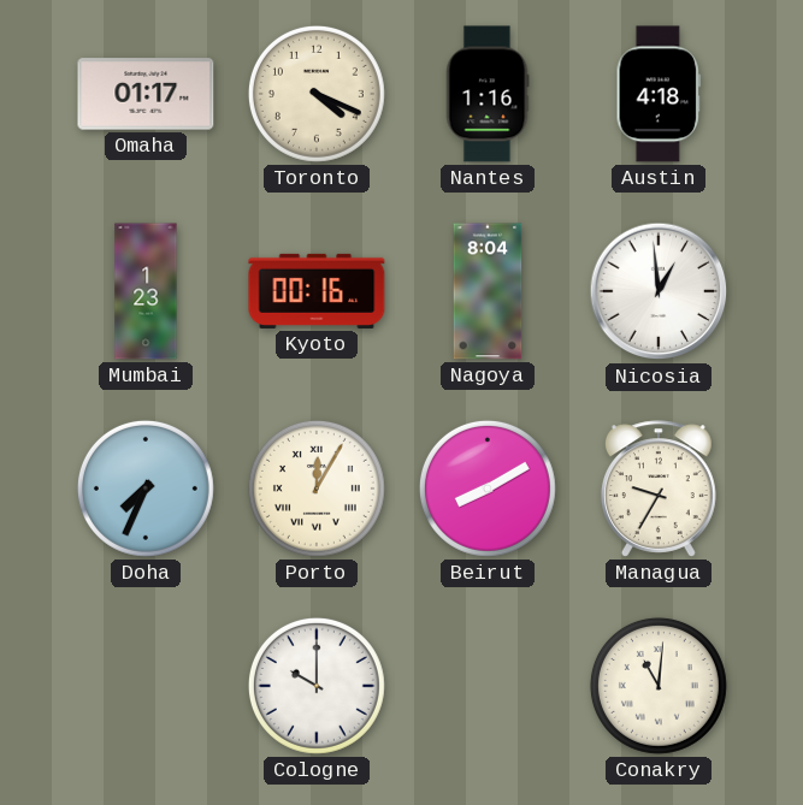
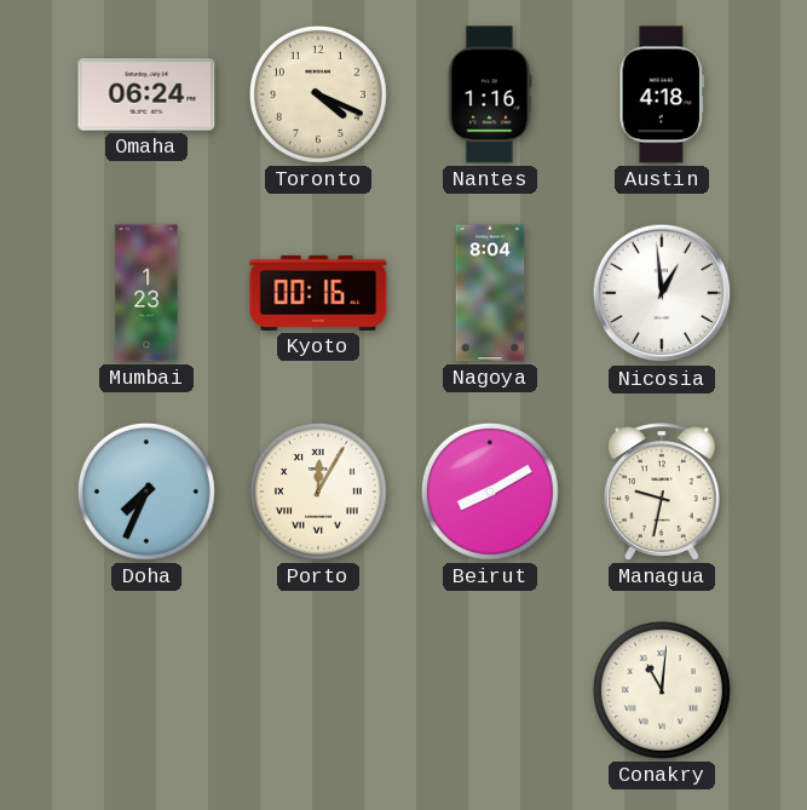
Omaha: 01:17 -> 06:24
Managua: 9:35 -> 9:32
Cologne: 10:00 -> none
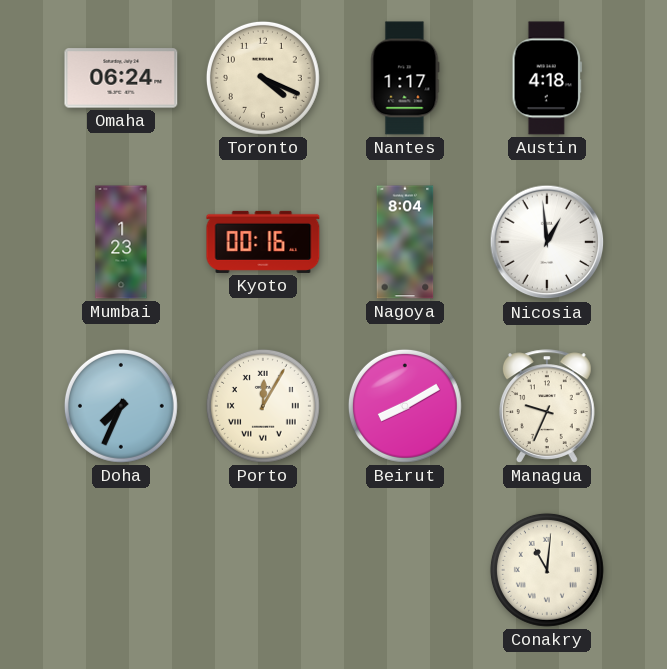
Nantes: 1:16 -> 1:17
Managua: 9:32 -> 9:34
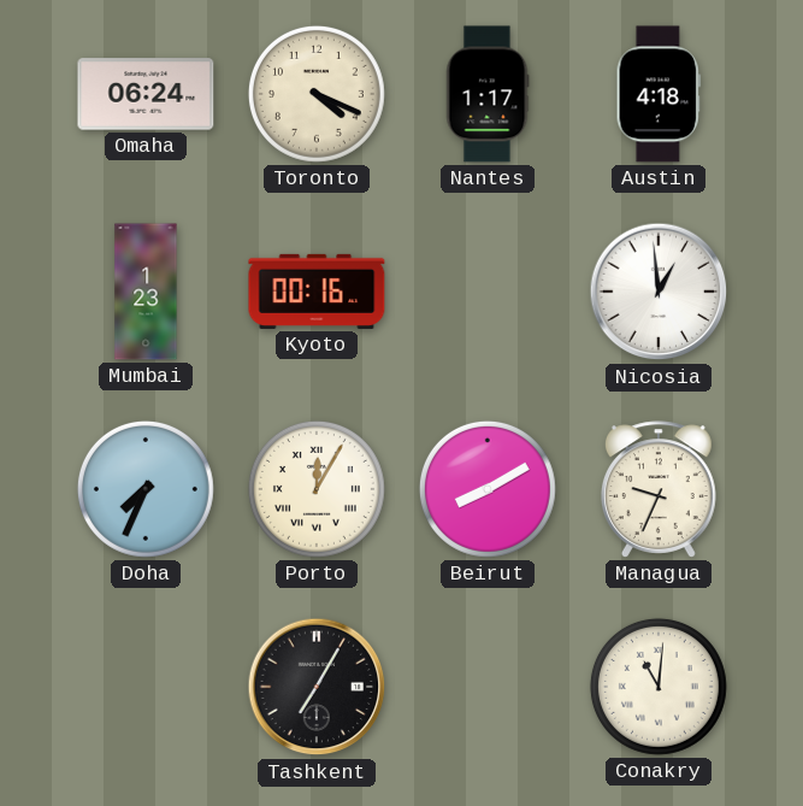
Nagoya: 8:04 -> none
Tashkent: none -> 7:05
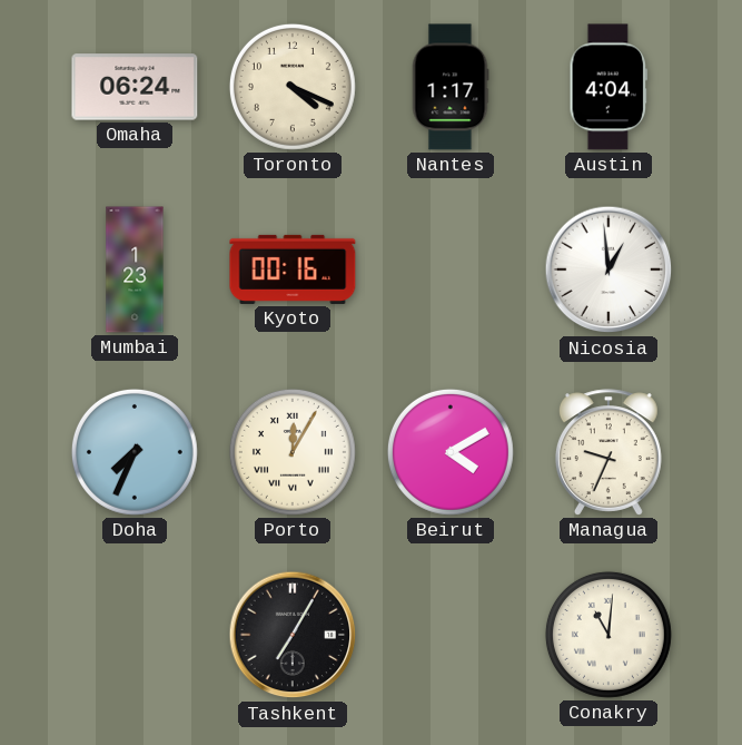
Austin: 4:18 -> 4:04
Beirut: 8:10 -> 4:10
